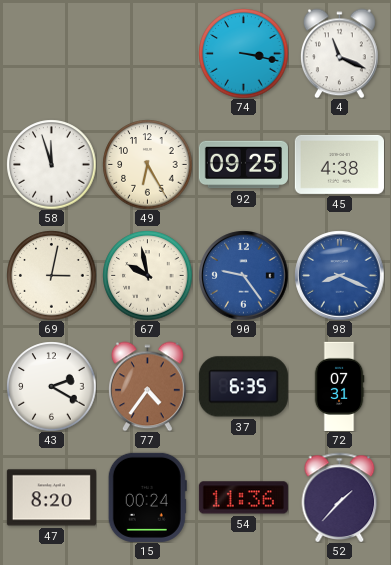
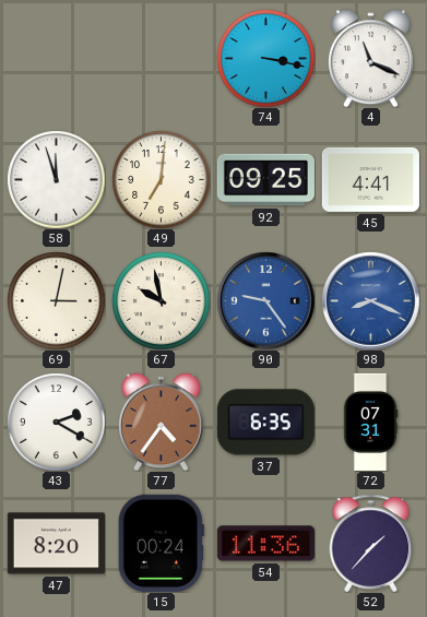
49: 6:25 -> 7:01
45: 4:38 -> 4:41
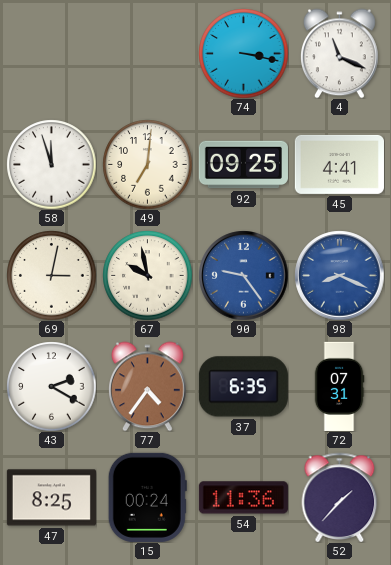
47: 8:20 -> 8:25
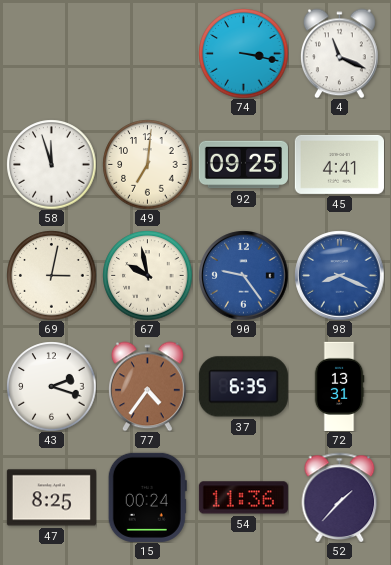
43: 2:20 -> 2:18
72: 07:31 -> 13:31
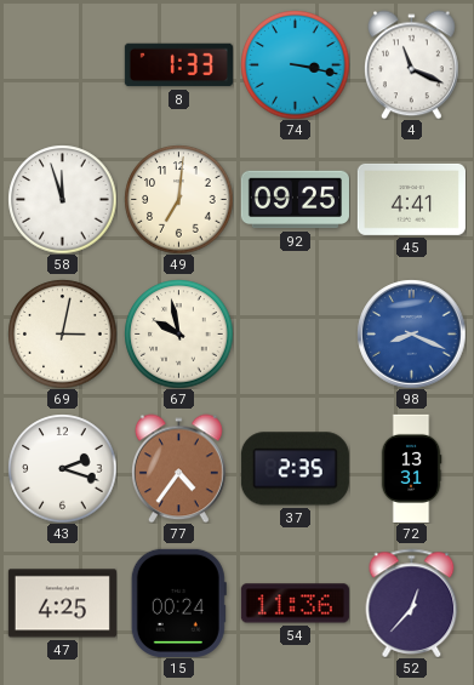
8: none -> 1:33
90: 9:24 -> none
37: 6:35 -> 2:35
47: 8:25 -> 4:25
52: 1:37 -> 12:37
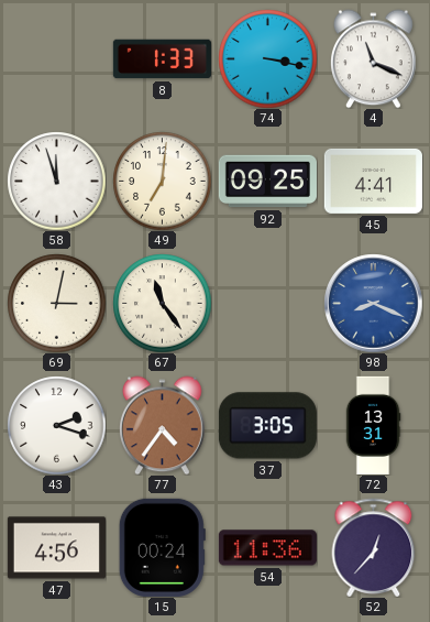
67: 9:58 -> 11:24
37: 2:35 -> 3:05
47: 4:25 -> 4:56
